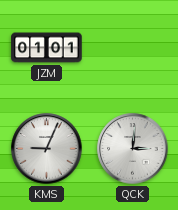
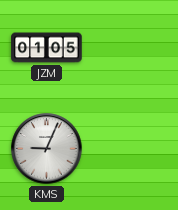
JZM: 01:01 -> 01:05
QCK: 3:01 -> none
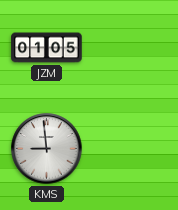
KMS: 9:04 -> 8:59
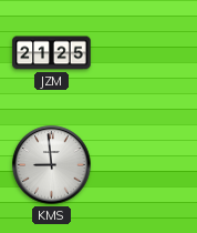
JZM: 01:05 -> 21:25
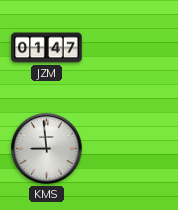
JZM: 21:25 -> 01:47
